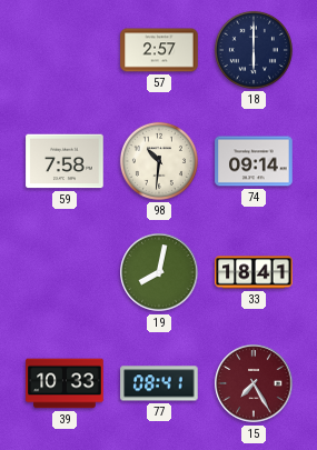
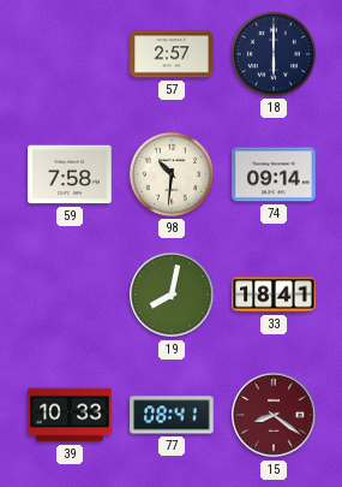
15: 7:25 -> 8:21
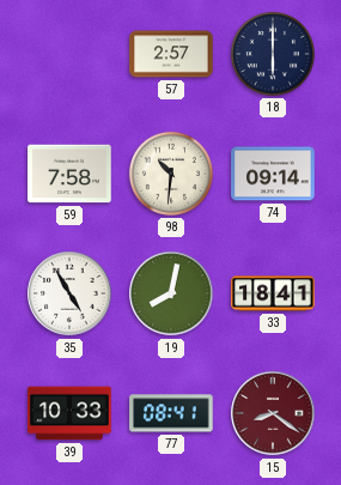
35: none -> 4:55
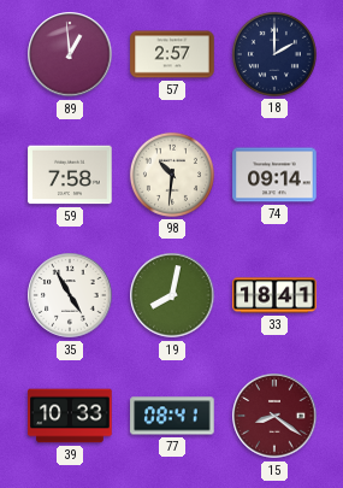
89: none -> 12:59
18: 6:00 -> 2:00
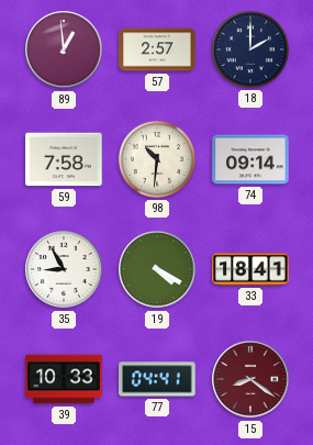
35: 4:55 -> 8:55
19: 8:02 -> 4:20
77: 08:41 -> 04:41
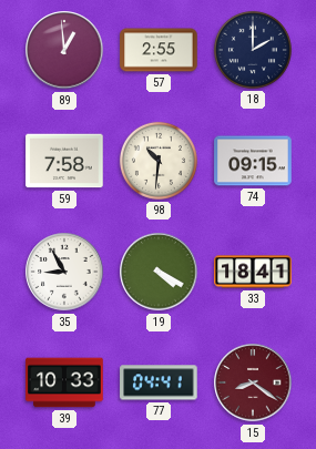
57: 2:57 -> 2:55
74: 09:14 -> 09:15
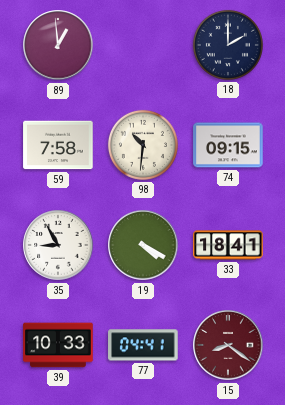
57: 2:55 -> none
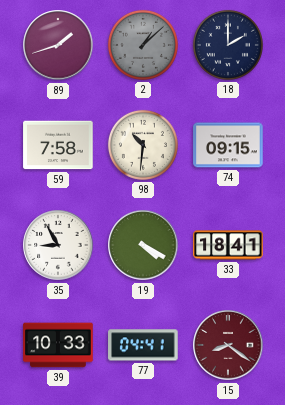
89: 12:59 -> 1:42
2: none -> 1:08
